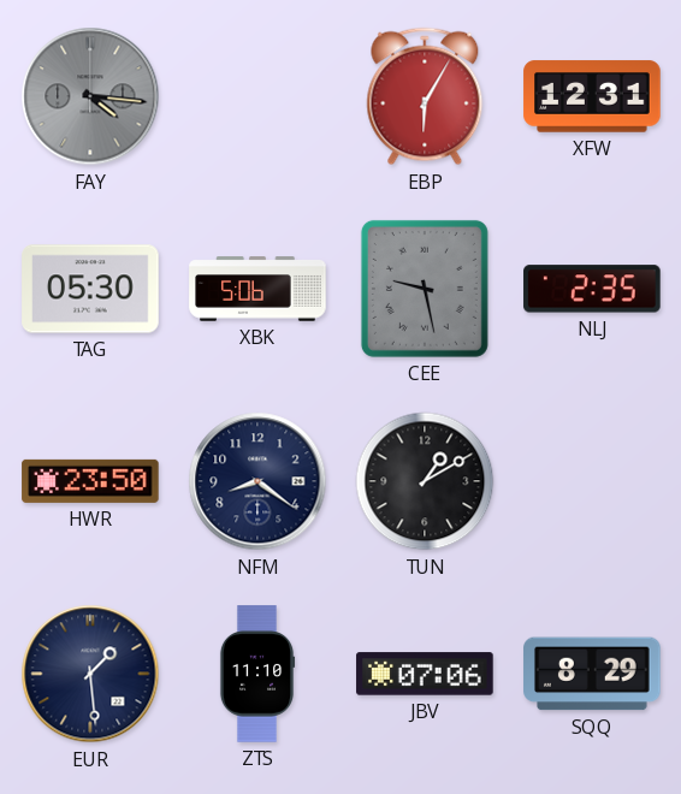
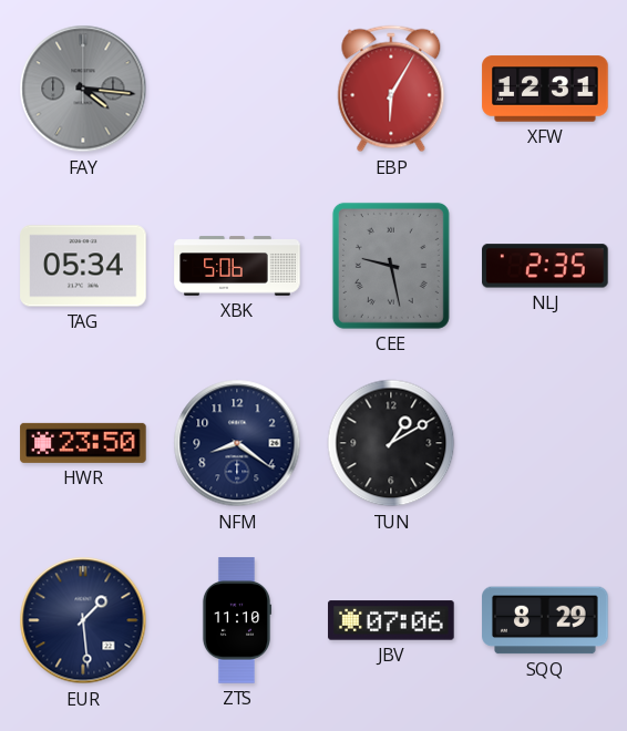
TAG: 05:30 -> 05:34
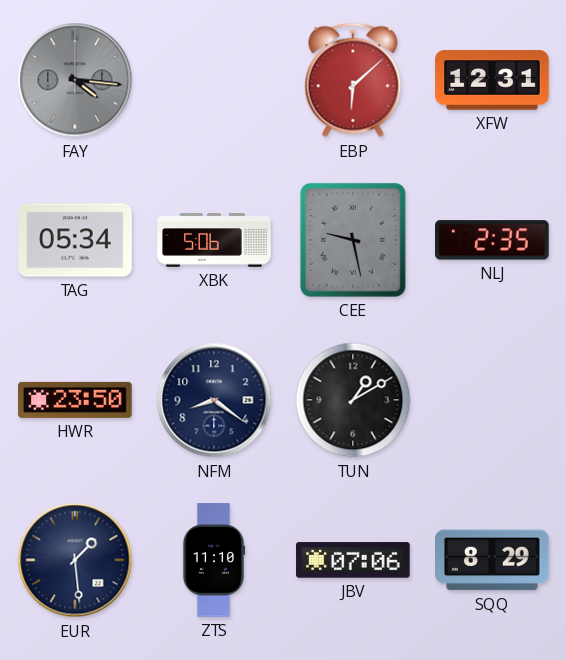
EBP: 6:05 -> 6:08
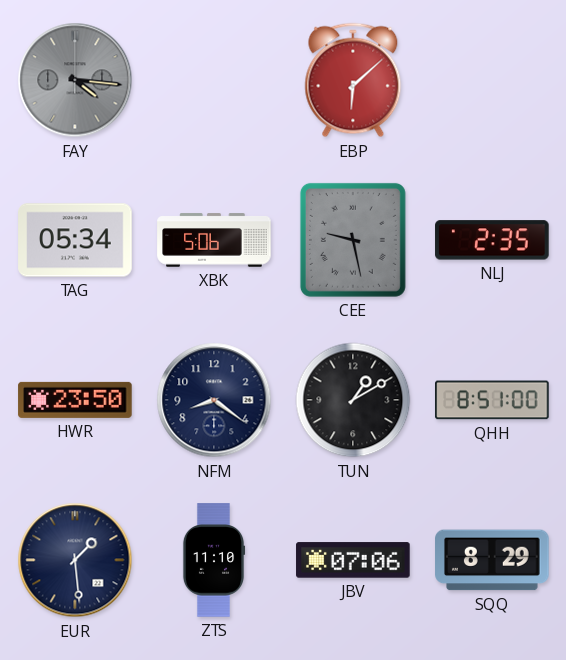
XFW: 12:31 -> none
QHH: none -> 8:51
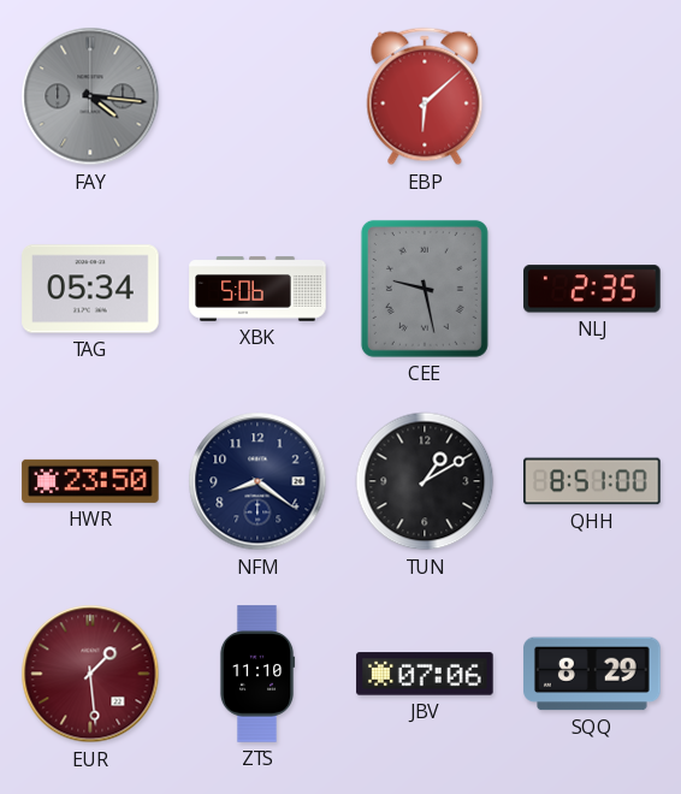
EUR dial: navy -> burgundy
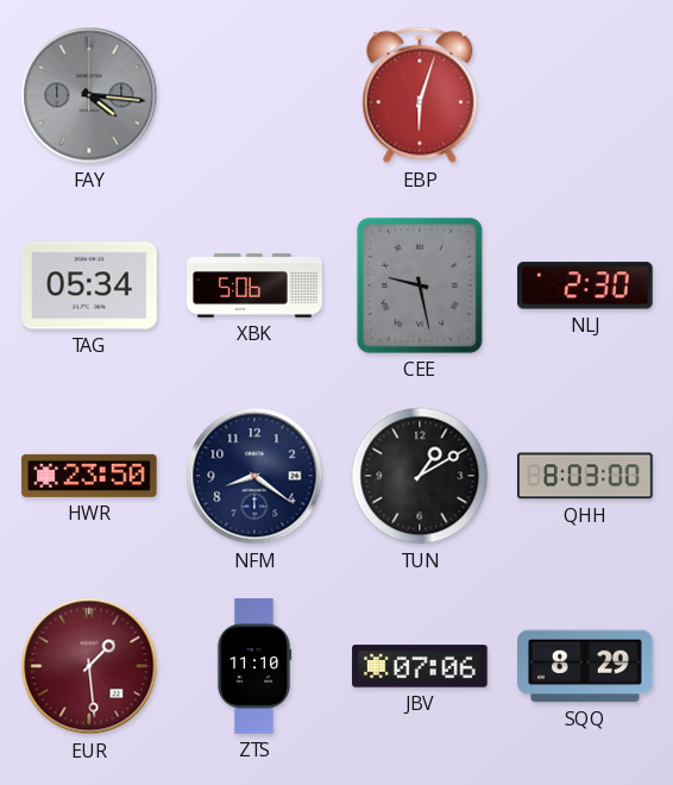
EBP: 6:08 -> 6:03
NLJ: 2:35 -> 2:30
QHH: 8:51 -> 8:03
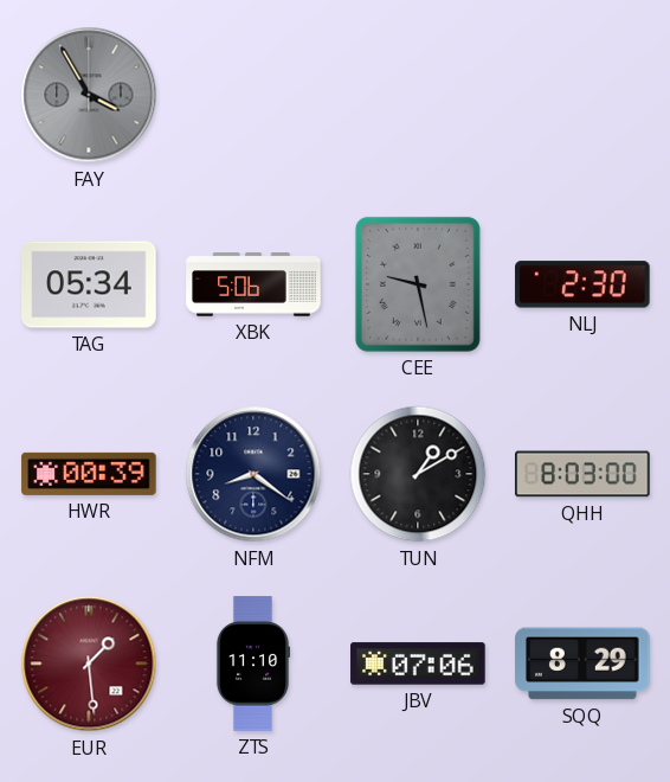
FAY: 4:16 -> 3:55
EBP: 6:03 -> none
HWR: 23:50 -> 00:39
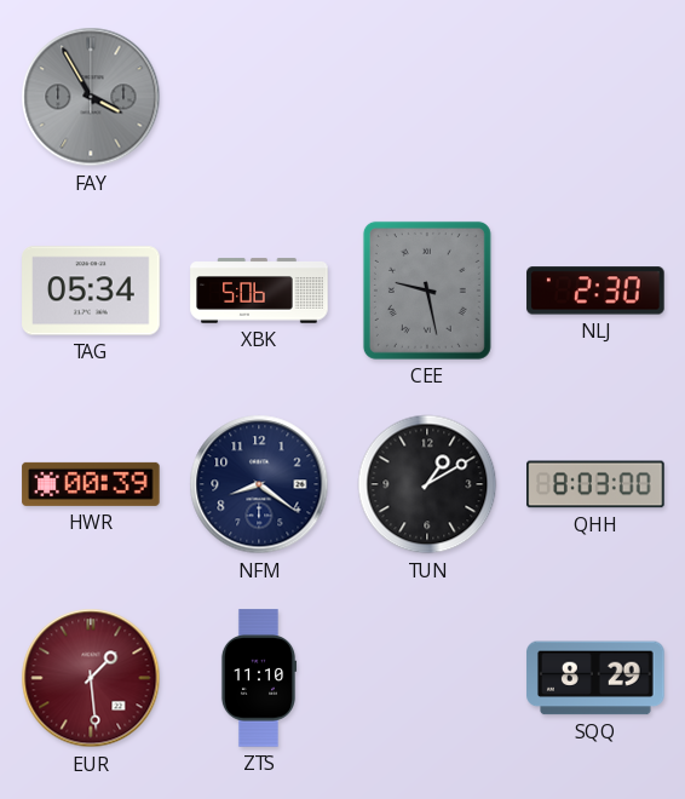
JBV: 07:06 -> none
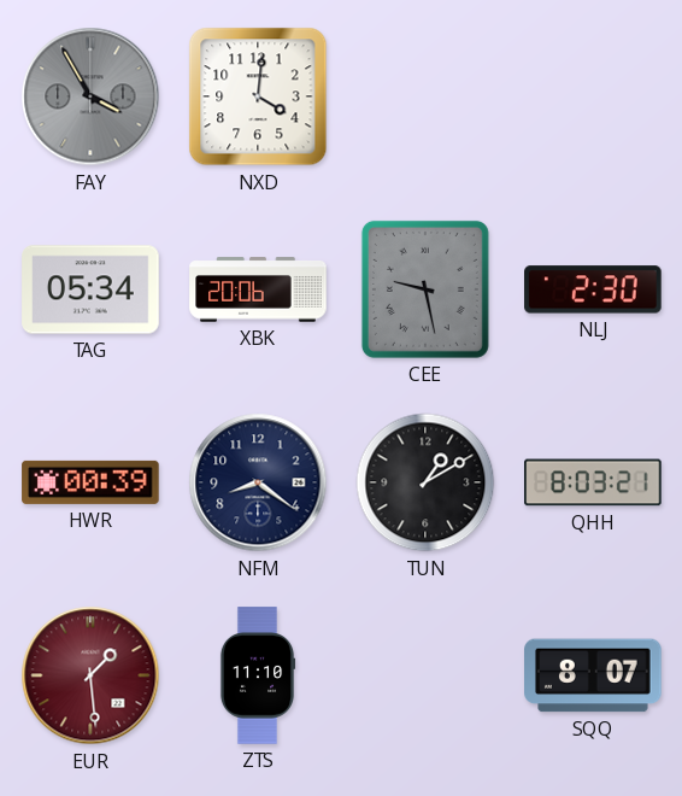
NXD: none -> 4:01
XBK: 5:06 -> 20:06
QHH: 8:03:00 -> 8:03:21
SQQ: 8:29 -> 8:07
